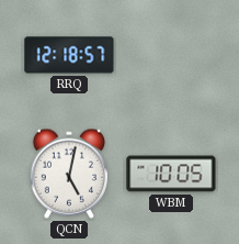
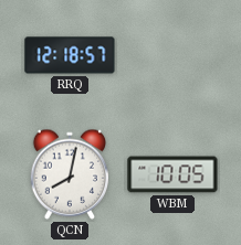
QCN: 5:02 -> 8:02
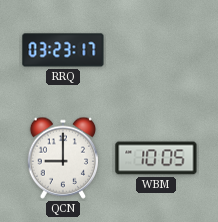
RRQ: 12:18 -> 03:23
QCN: 8:02 -> 9:00
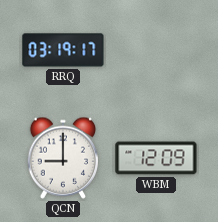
RRQ: 03:23 -> 03:19
WBM: 10:05 -> 12:09
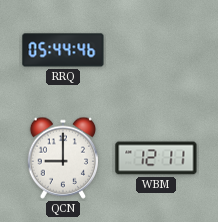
RRQ: 03:19 -> 05:44
WBM: 12:09 -> 12:11
